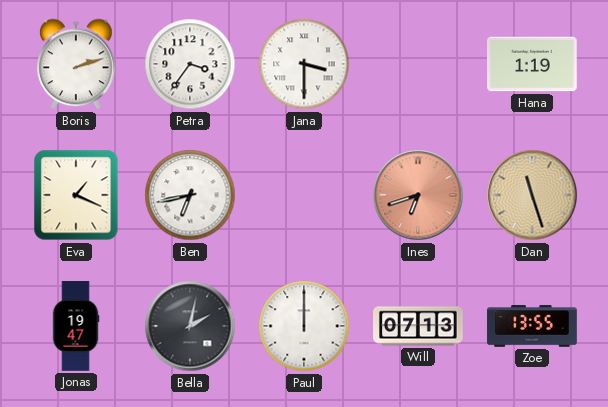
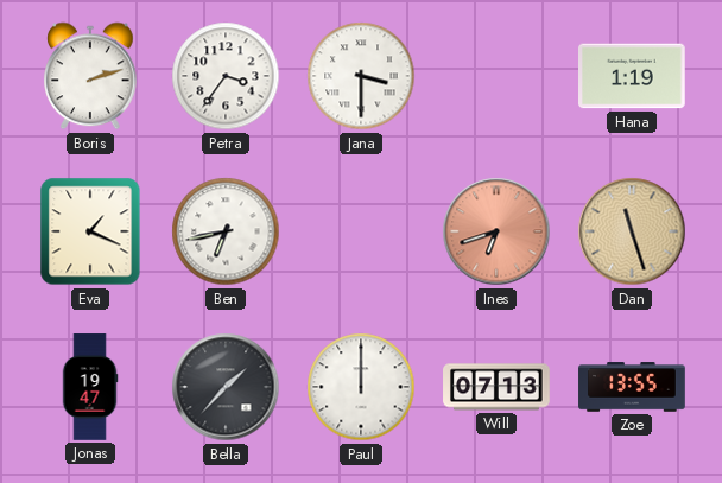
Bella: 2:02 -> 1:37
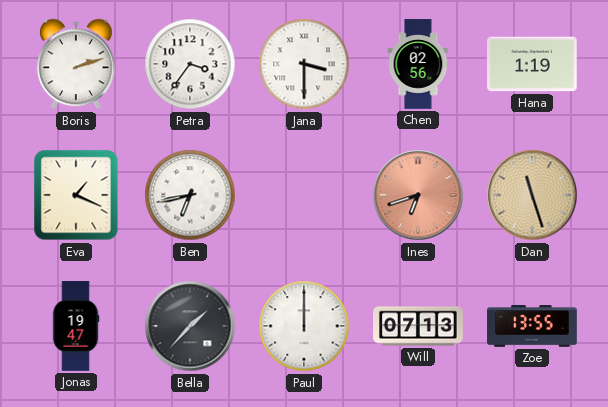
Chen: none -> 02:56
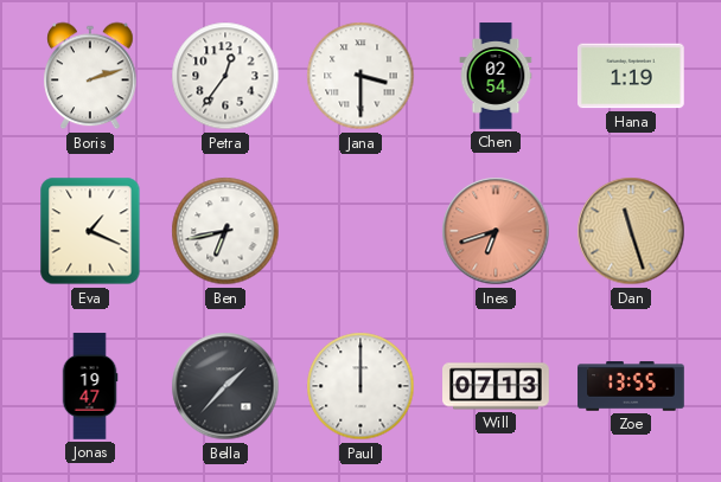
Petra: 3:36 -> 12:36
Chen: 02:56 -> 02:54
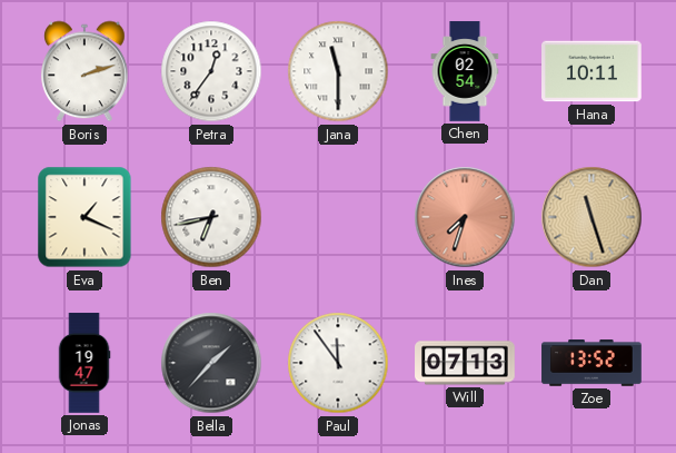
Jana: 3:30 -> 11:30
Hana: 1:19 -> 10:11
Ines: 6:42 -> 7:33
Paul: 12:00 -> 11:54
Zoe: 13:55 -> 13:52
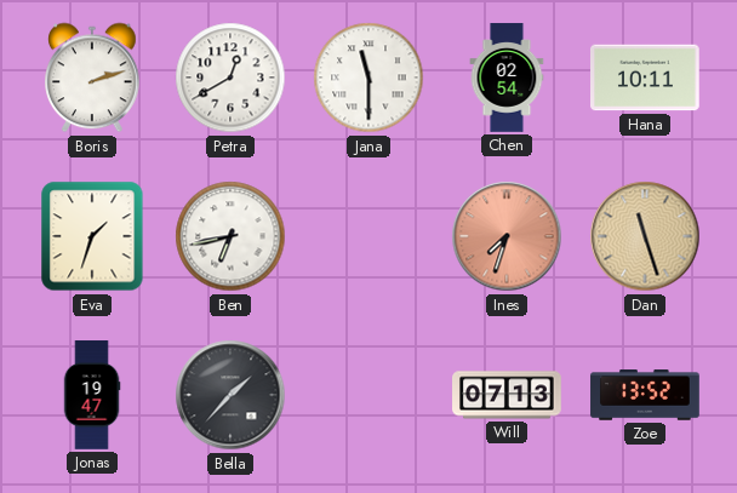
Petra: 12:36 -> 12:40
Eva: 1:19 -> 1:33
Paul: 11:54 -> none
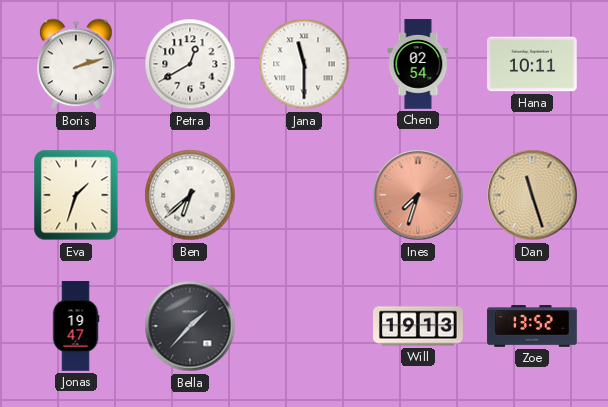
Ben: 6:43 -> 6:38
Will: 07:13 -> 19:13
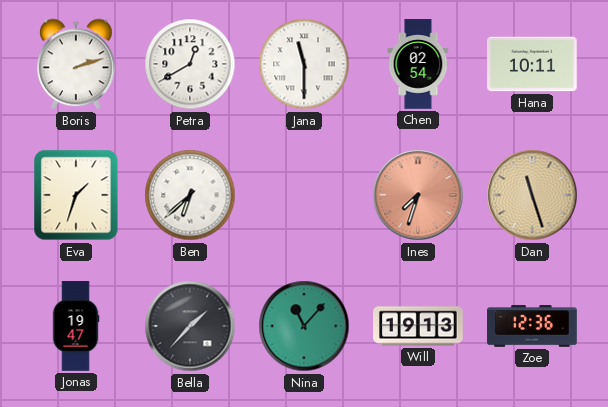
Nina: none -> 11:07
Zoe: 13:52 -> 12:36
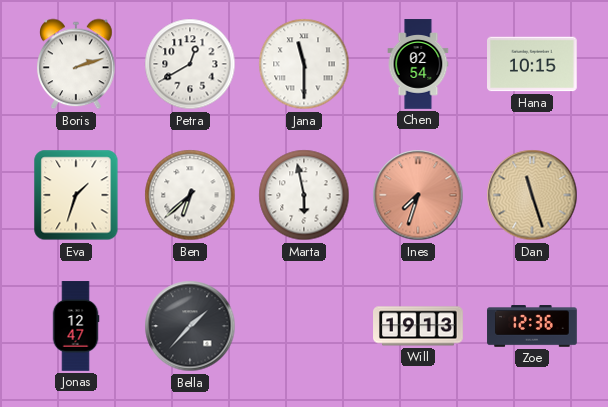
Hana: 10:11 -> 10:15
Marta: none -> 5:58
Jonas: 19:47 -> 12:47
Nina: 11:07 -> none
